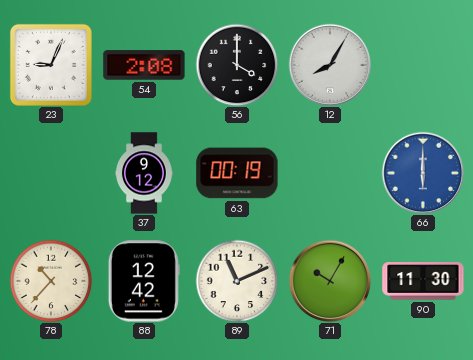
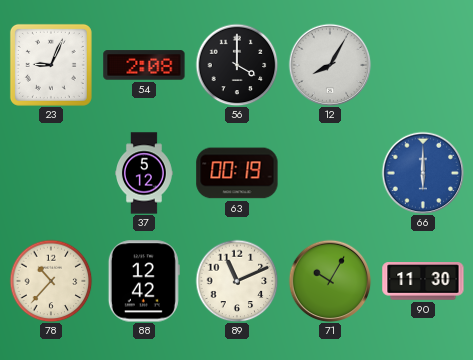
37: 9:12 -> 5:12
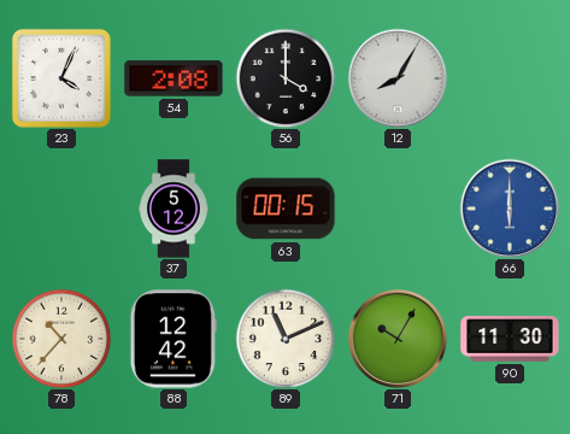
23: 9:04 -> 4:04
63: 00:19 -> 00:15
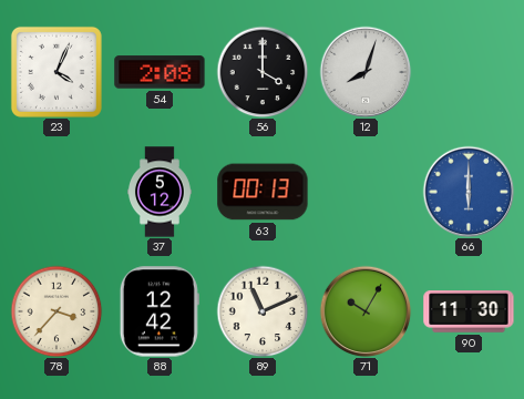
12: 8:05 -> 8:03
63: 00:15 -> 00:13
78: 10:37 -> 3:37
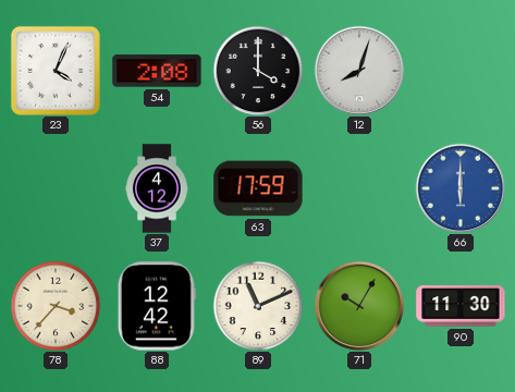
37: 5:12 -> 4:12
63: 00:13 -> 17:59
